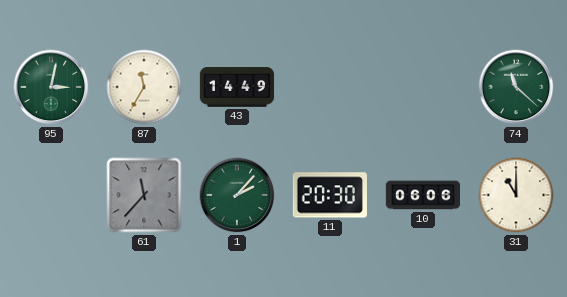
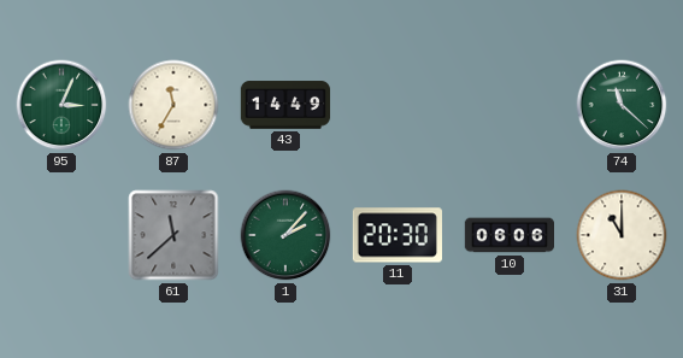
95: 3:02 -> 3:04
61: 11:37 -> 11:38
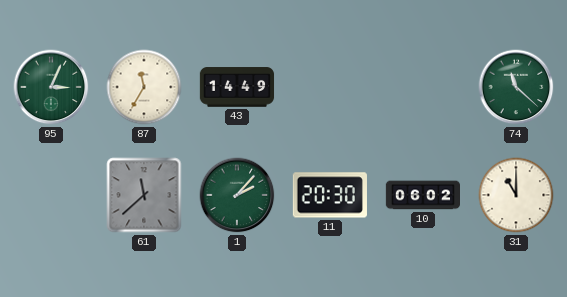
10: 06:06 -> 06:02
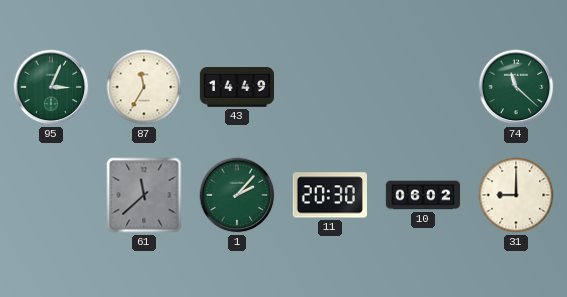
31: 11:00 -> 9:00
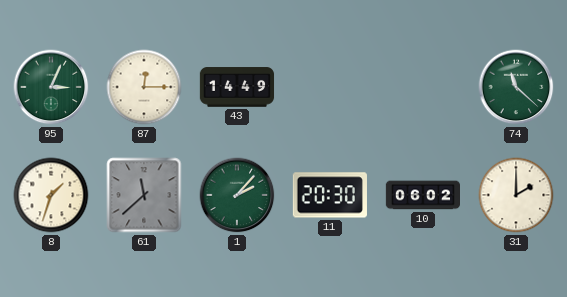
87: 11:35 -> 12:15
8: none -> 1:33
31: 9:00 -> 2:00
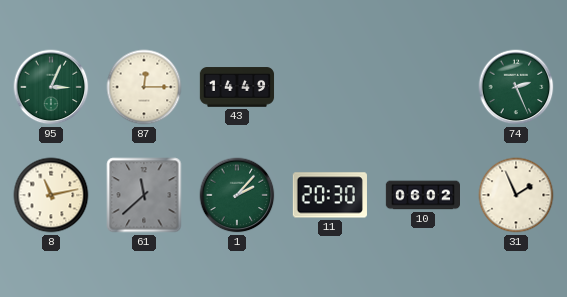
74: 11:22 -> 2:26
8: 1:33 -> 11:13
31: 2:00 -> 1:56
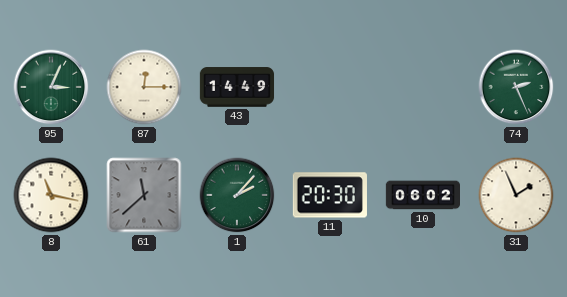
8: 11:13 -> 11:17
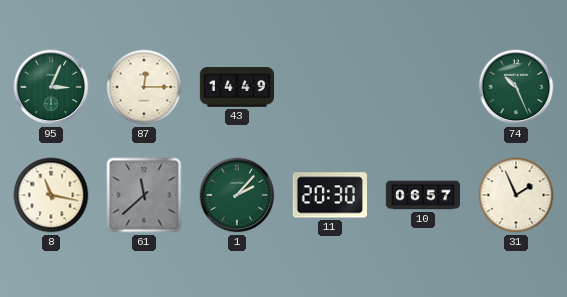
74: 2:26 -> 10:26
10: 06:02 -> 06:57
